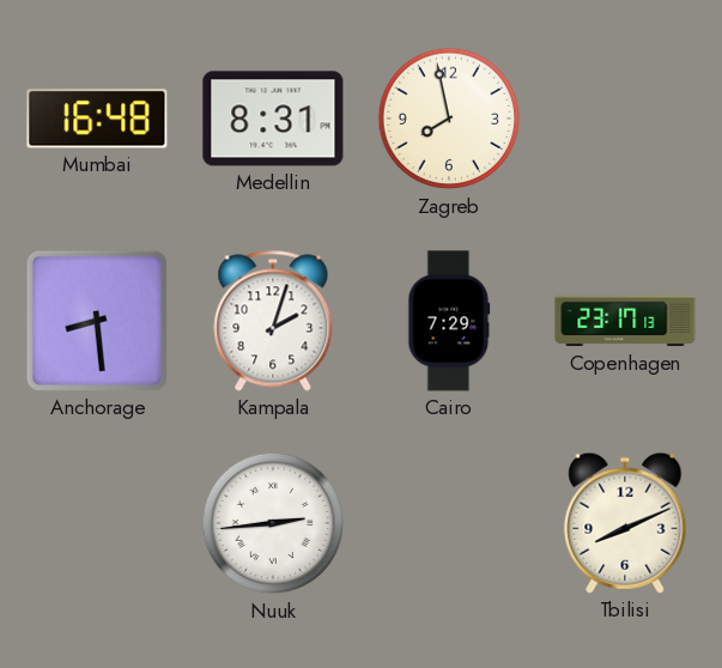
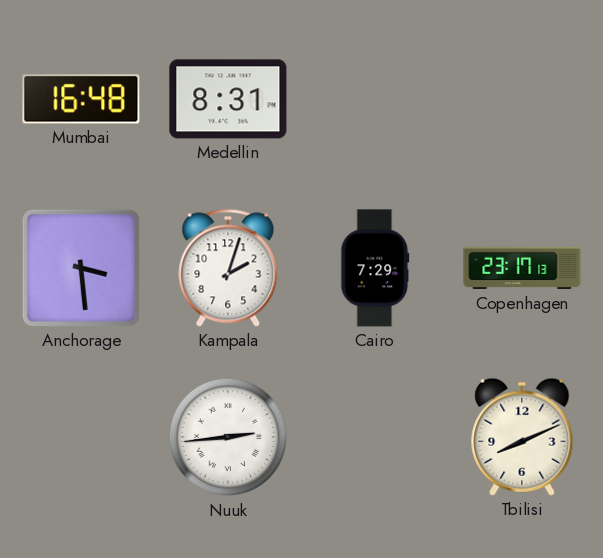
Zagreb: 7:58 -> none
Anchorage: 8:29 -> 3:29
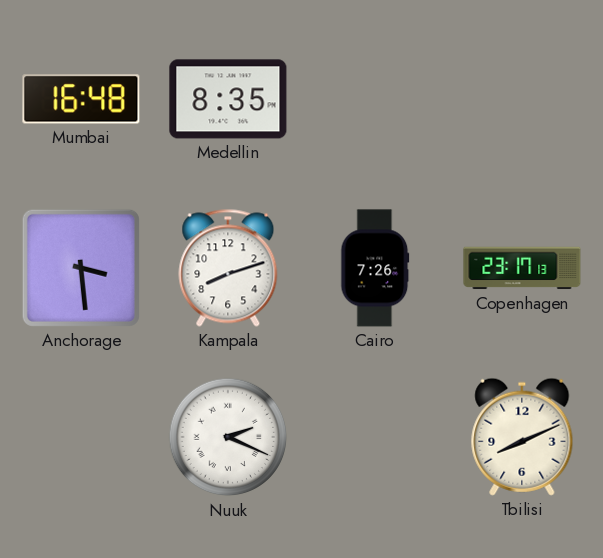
Medellin: 8:31 -> 8:35
Kampala: 2:03 -> 8:12
Cairo: 7:29 -> 7:26
Nuuk: 2:44 -> 2:19
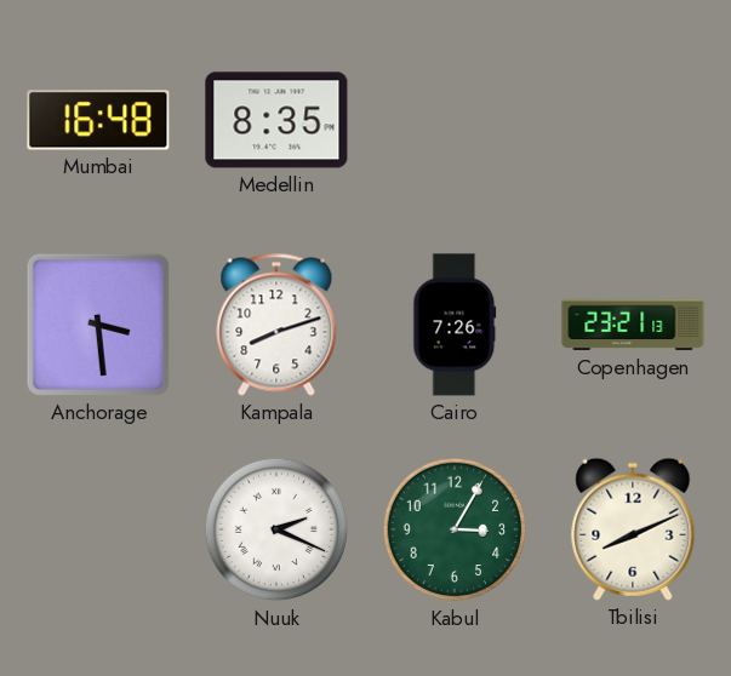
Copenhagen: 23:17 -> 23:21
Kabul: none -> 3:05
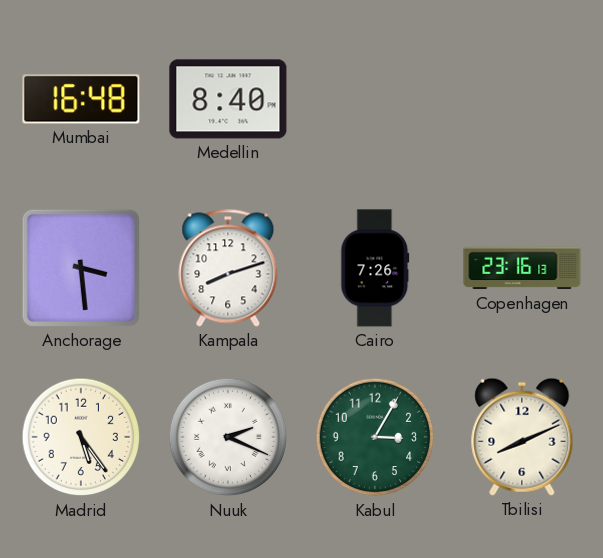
Medellin: 8:35 -> 8:40
Copenhagen: 23:21 -> 23:16
Madrid: none -> 5:24
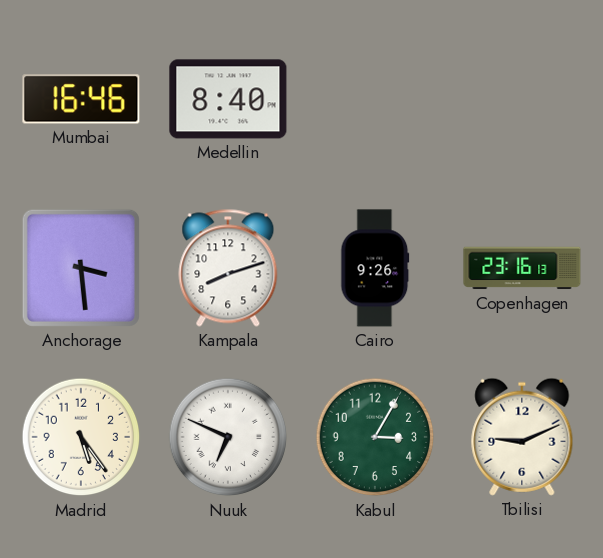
Mumbai: 16:48 -> 16:46
Cairo: 7:26 -> 9:26
Nuuk: 2:19 -> 6:49
Tbilisi: 8:11 -> 9:11
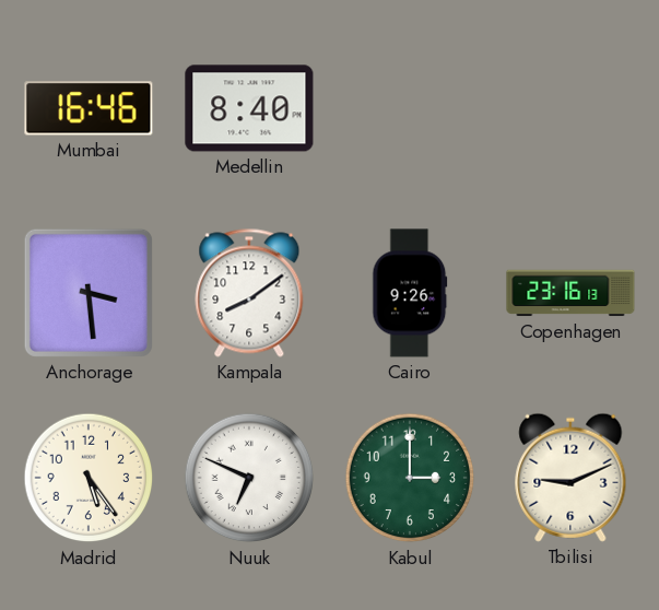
Kampala: 8:12 -> 8:09
Kabul: 3:05 -> 3:00
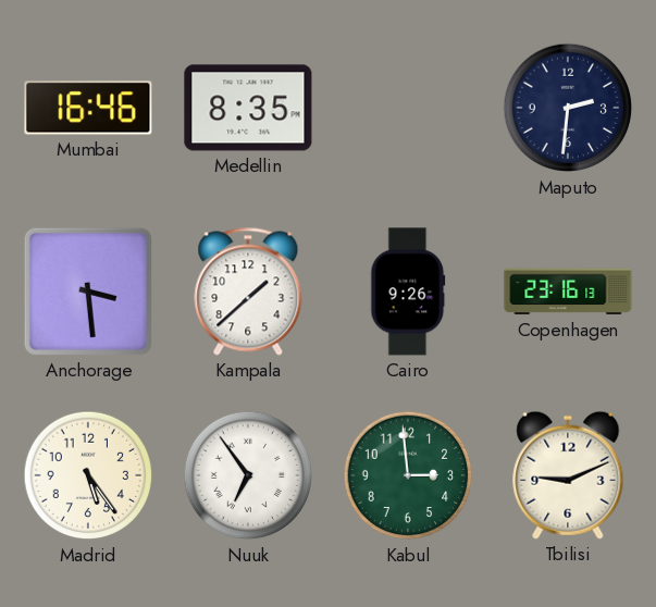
Medellin: 8:40 -> 8:35
Maputo: none -> 2:31
Kampala: 8:09 -> 1:38
Nuuk: 6:49 -> 6:54
Kabul: 3:00 -> 2:59
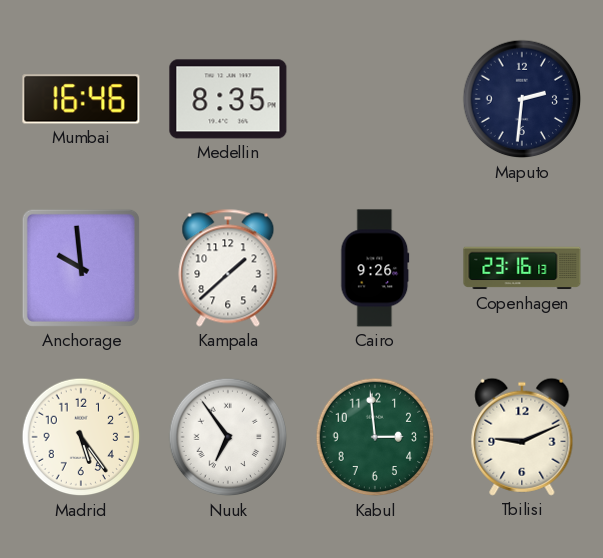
Anchorage: 3:29 -> 9:59
